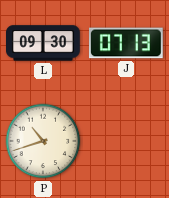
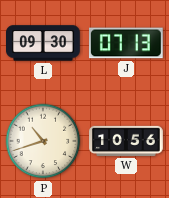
W: none -> 10:56
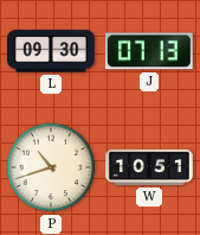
W: 10:56 -> 10:51
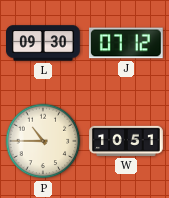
J: 07:13 -> 07:12
P: 10:42 -> 10:45
